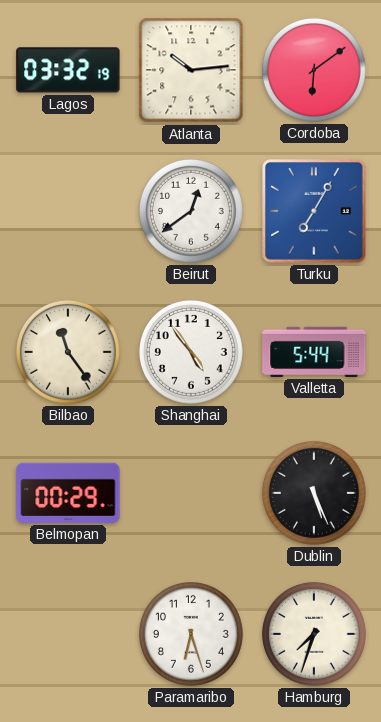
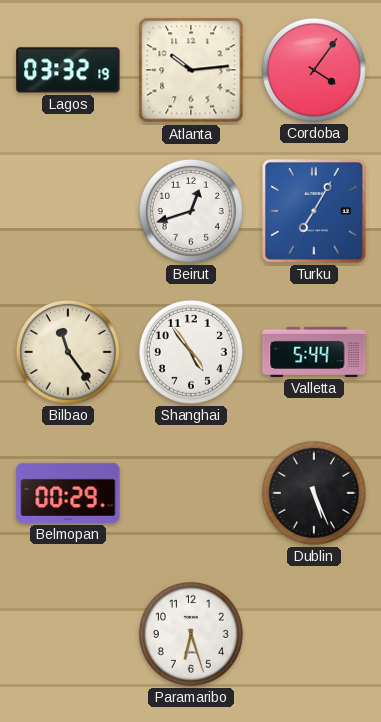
Cordoba: 6:09 -> 4:06
Beirut: 12:39 -> 12:42
Hamburg: 7:33 -> none
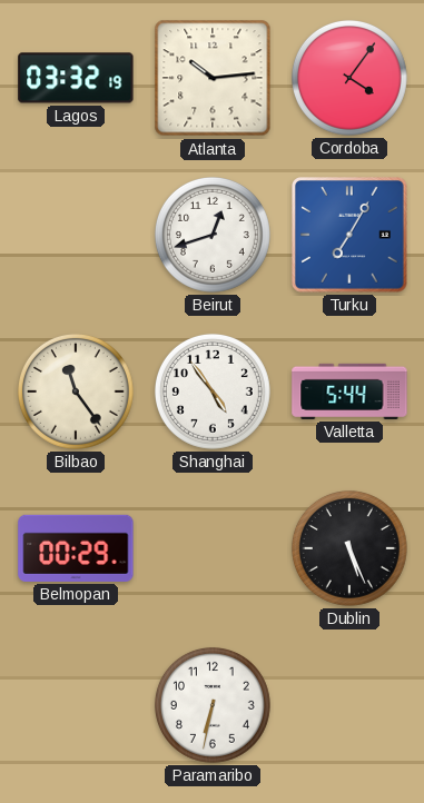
Paramaribo: 6:27 -> 6:32
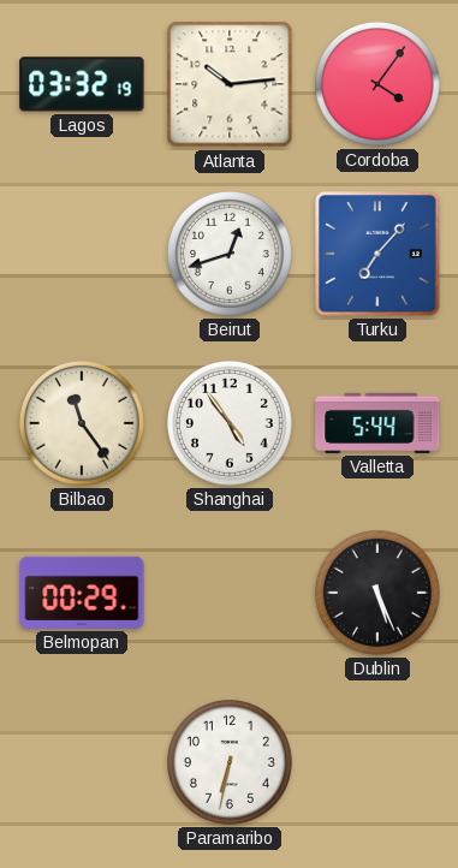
Turku: 7:05 -> 7:07
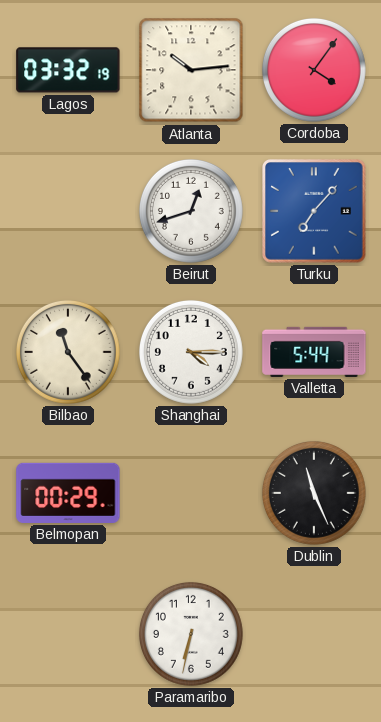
Shanghai: 4:54 -> 4:15
Dublin: 5:26 -> 11:26
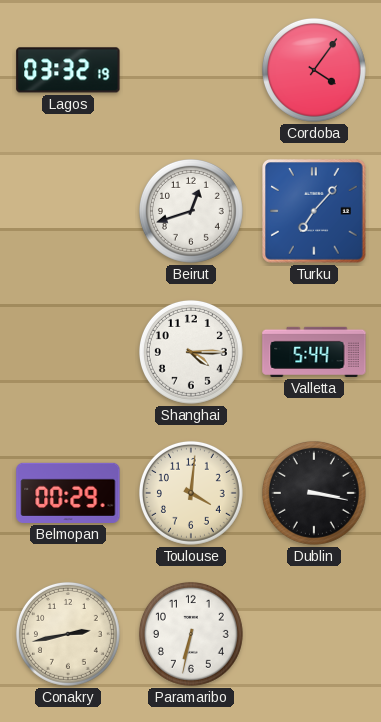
Atlanta: 10:14 -> none
Bilbao: 11:24 -> none
Toulouse: none -> 4:01
Dublin: 11:26 -> 3:17
Conakry: none -> 2:43
